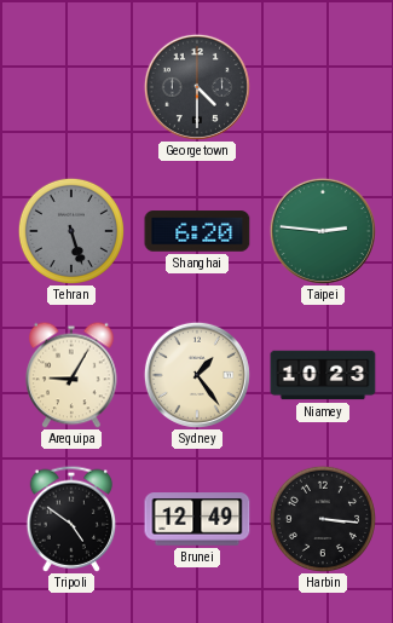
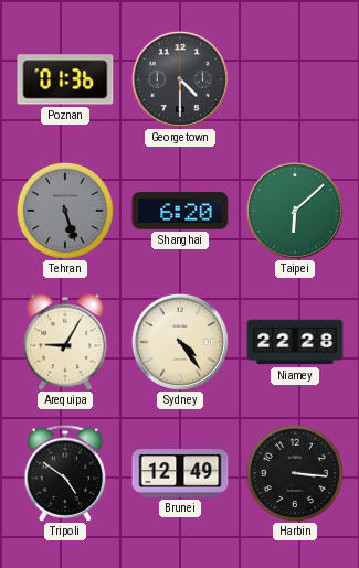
Poznan: none -> 01:36
Taipei: 2:46 -> 6:08
Sydney: 1:24 -> 4:24
Niamey: 10:23 -> 22:28
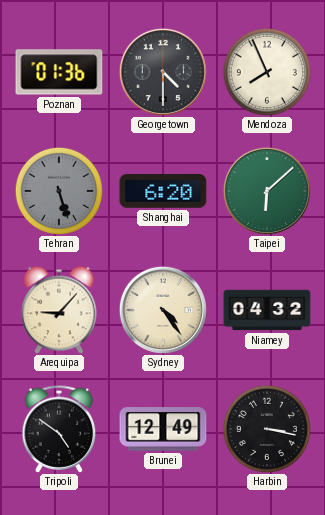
Mendoza: none -> 7:56
Arequipa: 9:05 -> 9:07
Niamey: 22:28 -> 04:32
Harbin: 3:16 -> 3:17
